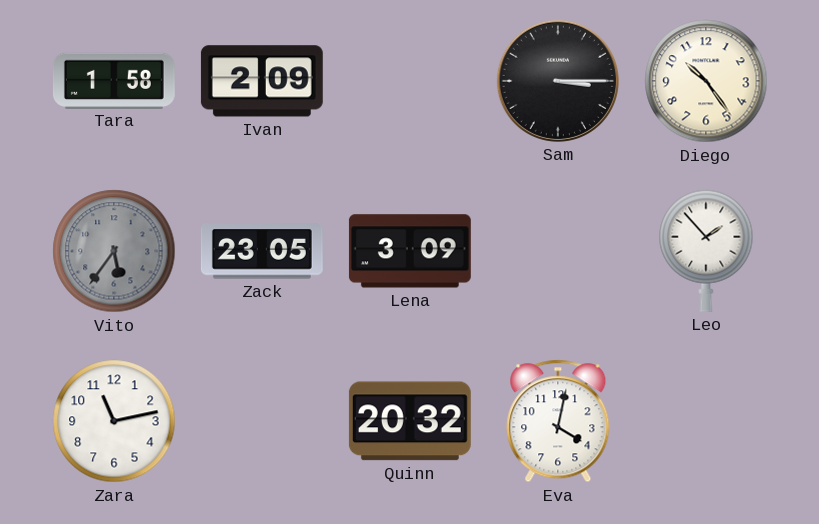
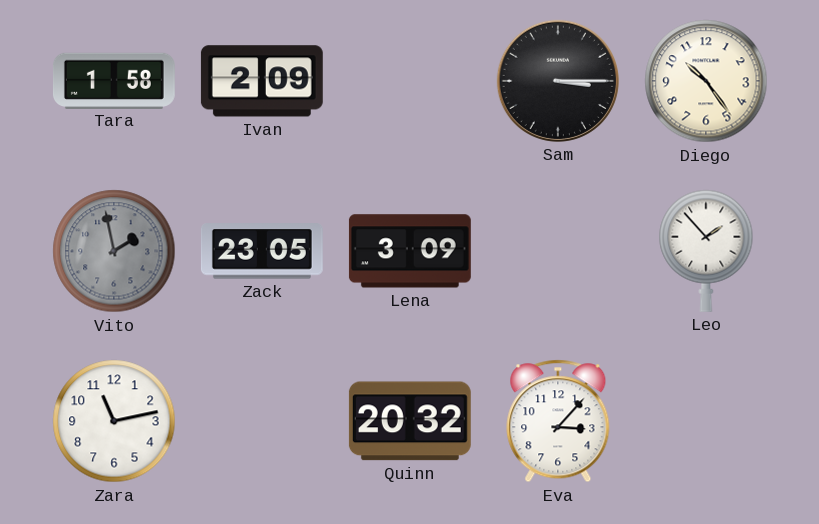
Vito: 5:36 -> 1:58
Eva: 4:02 -> 3:07
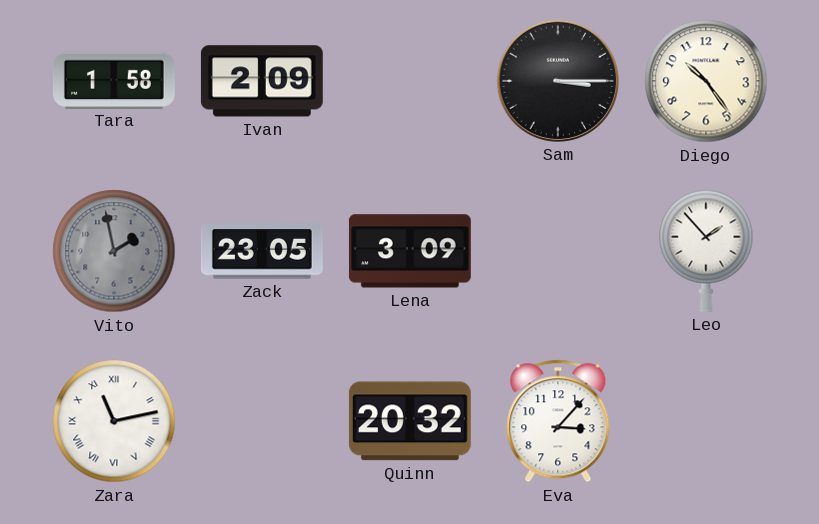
Zara numerals: Arabic -> Roman
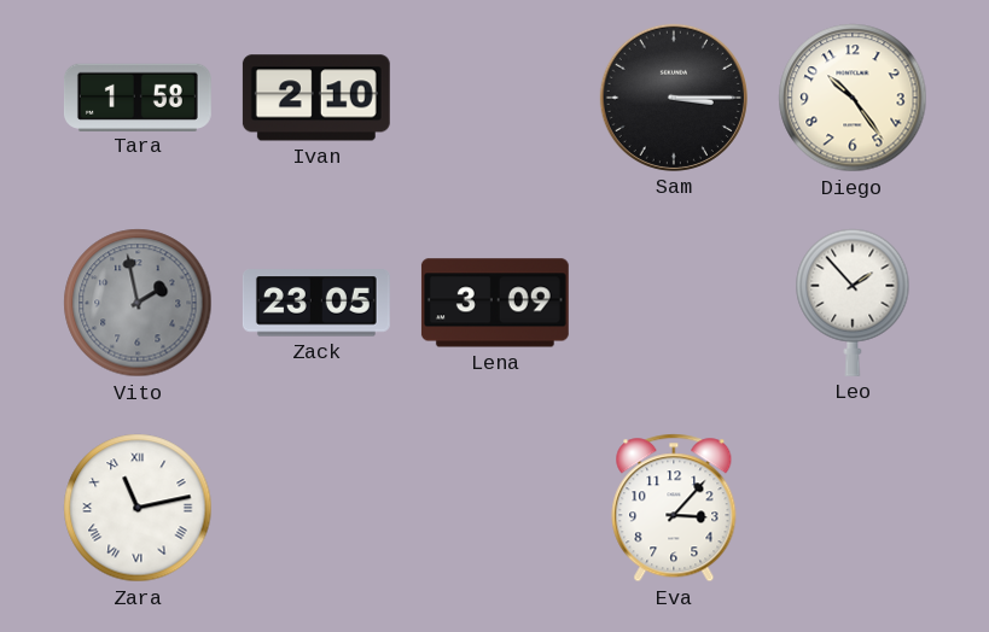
Ivan: 2:09 -> 2:10
Quinn: 20:32 -> none
